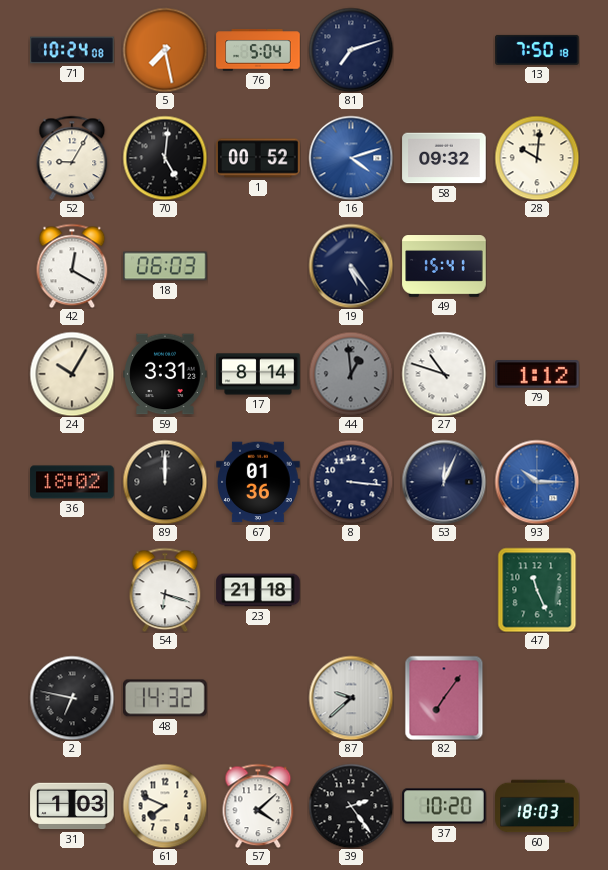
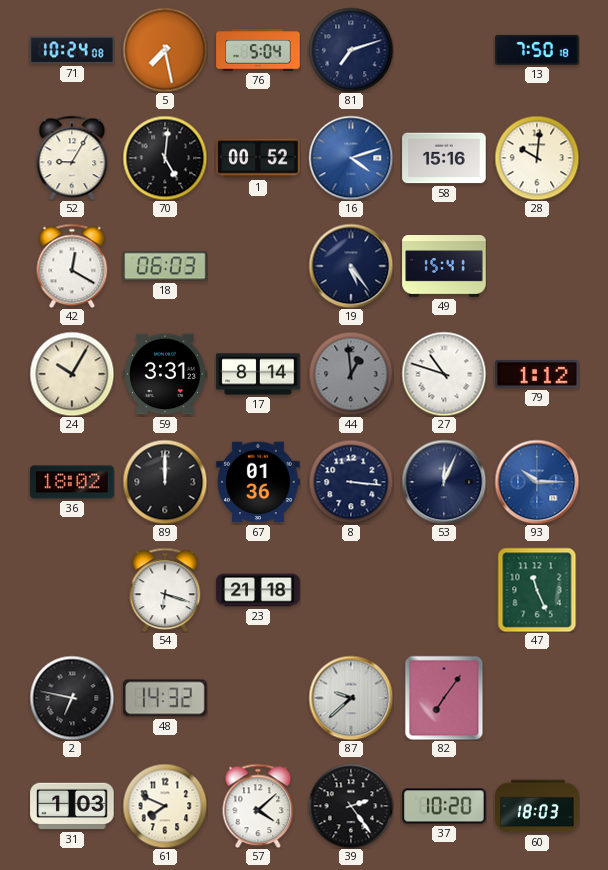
58: 09:32 -> 15:16
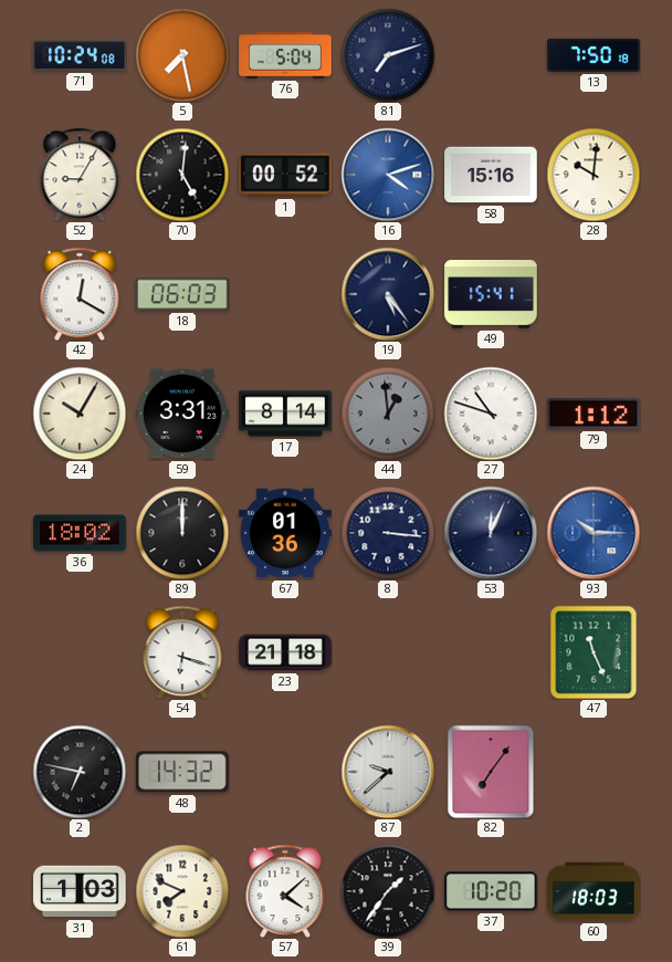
39: 2:24 -> 1:36
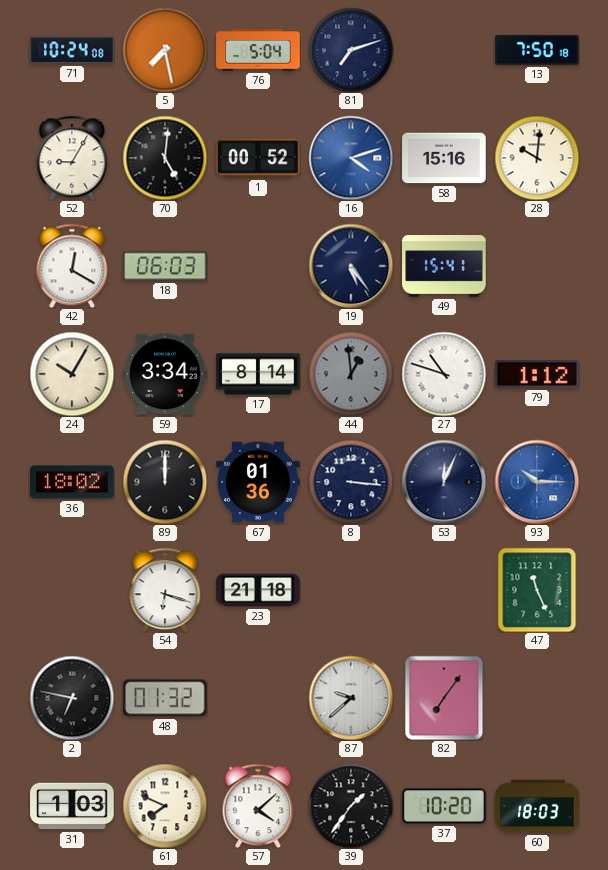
59: 3:31 -> 3:34
48: 14:32 -> 01:32
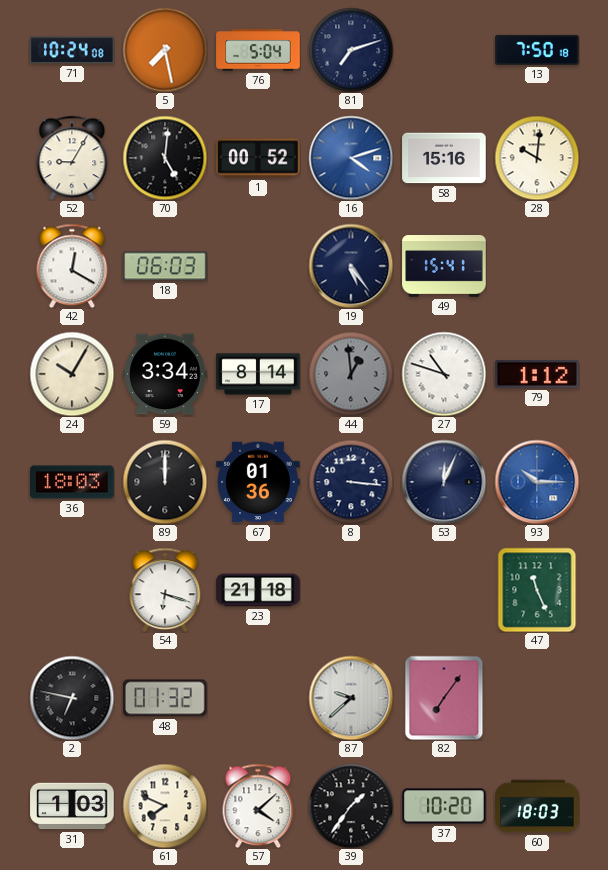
36: 18:02 -> 18:03
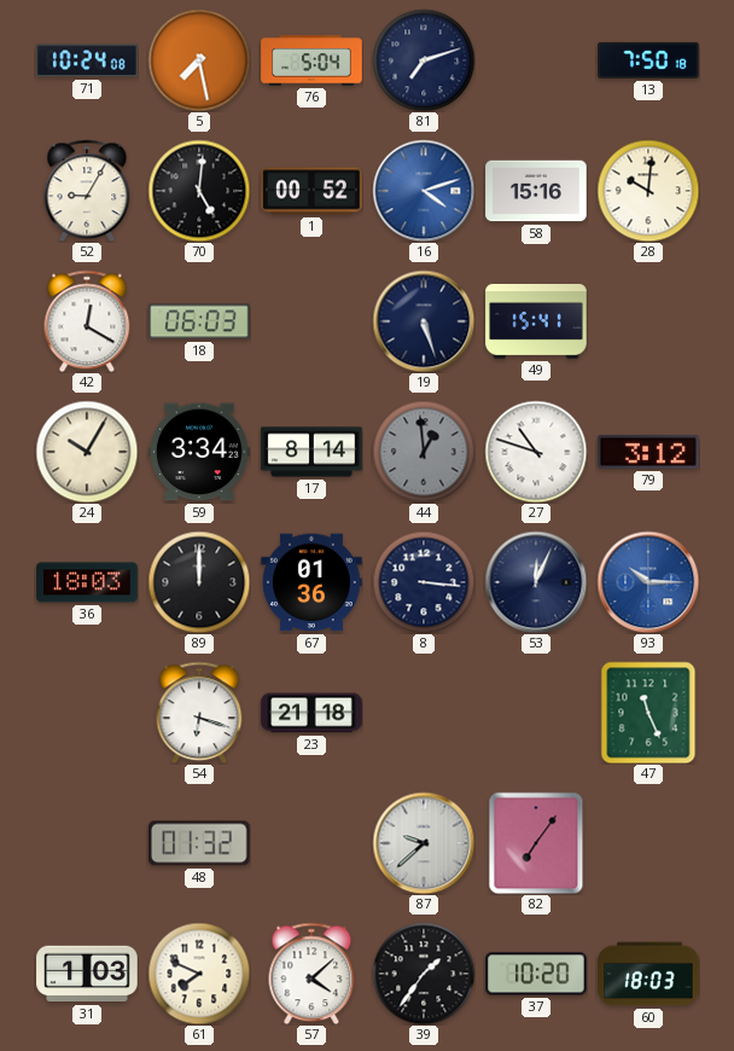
19: 5:24 -> 5:27
79: 1:12 -> 3:12
2: 6:47 -> none
